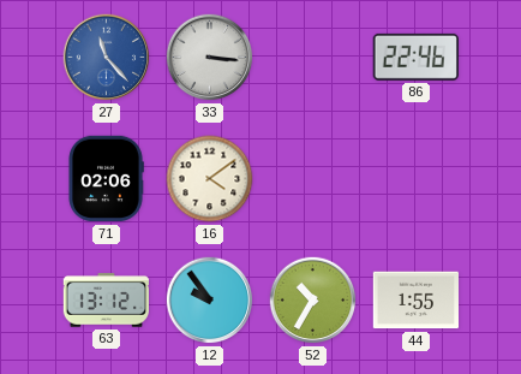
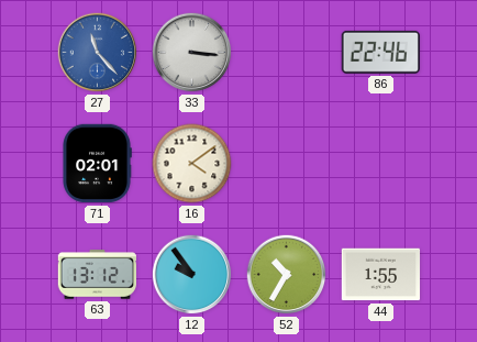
71: 02:06 -> 02:01
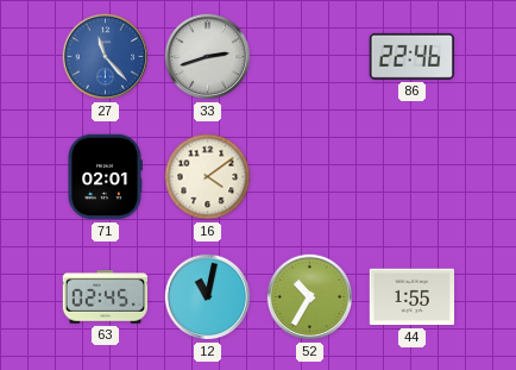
33: 3:16 -> 2:42
63: 13:12 -> 02:45
12: 9:54 -> 11:02
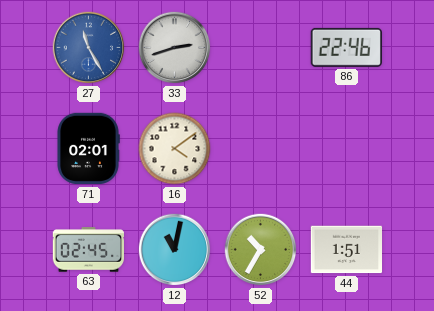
27: 11:23 -> 11:25
44: 1:55 -> 1:51
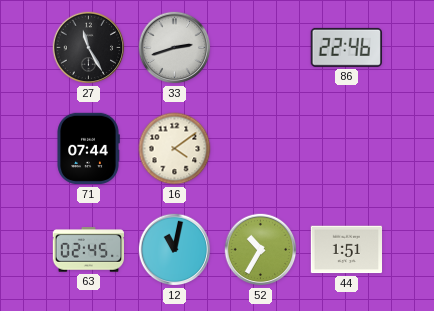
27 dial: blue -> black
71: 02:01 -> 07:44
